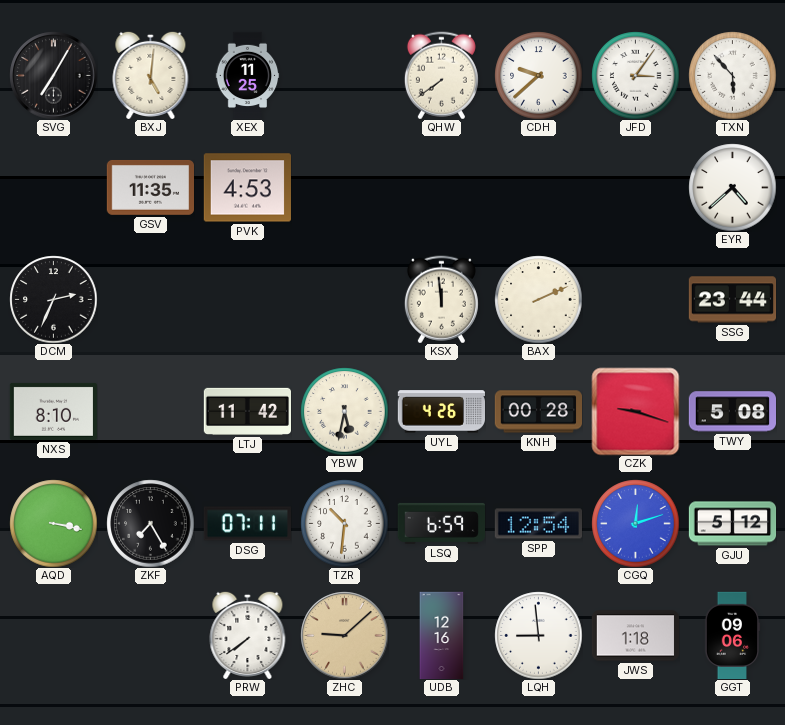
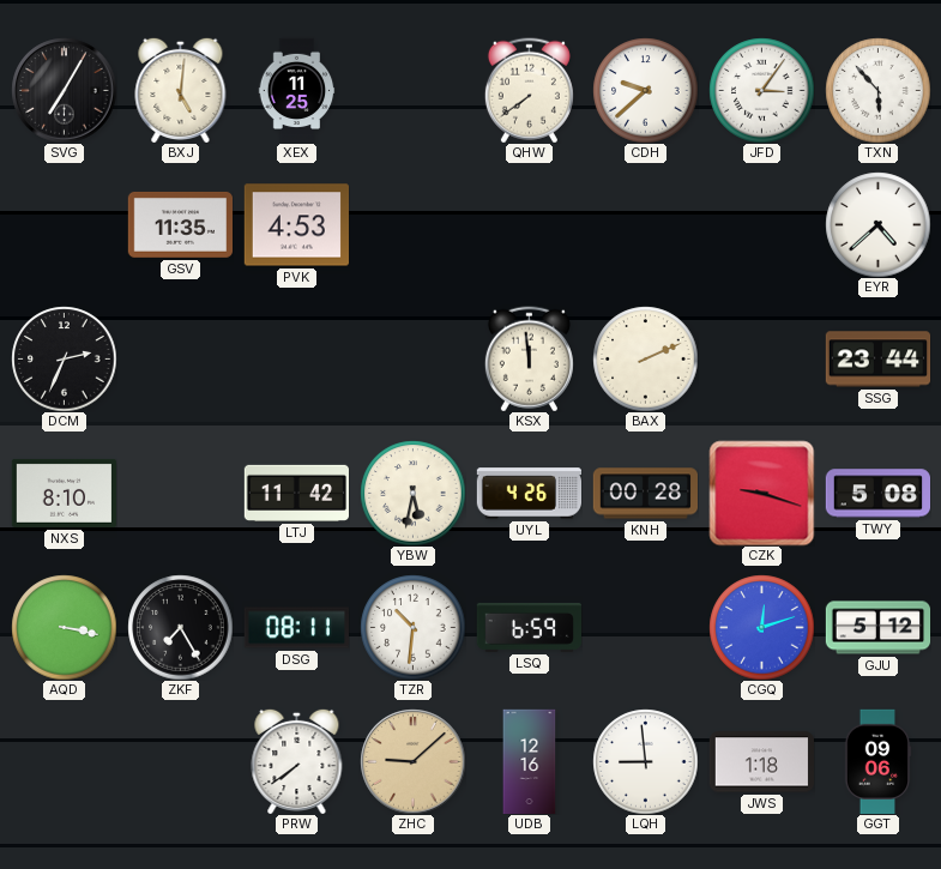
DSG: 07:11 -> 08:11
SPP: 12:54 -> none
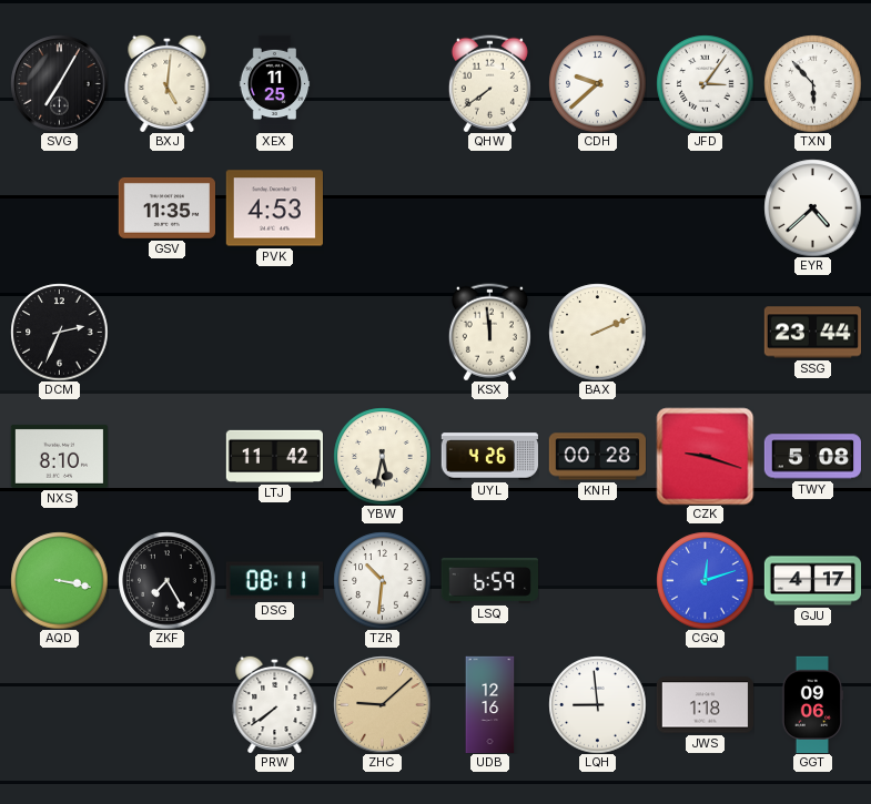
GJU: 5:12 -> 4:17
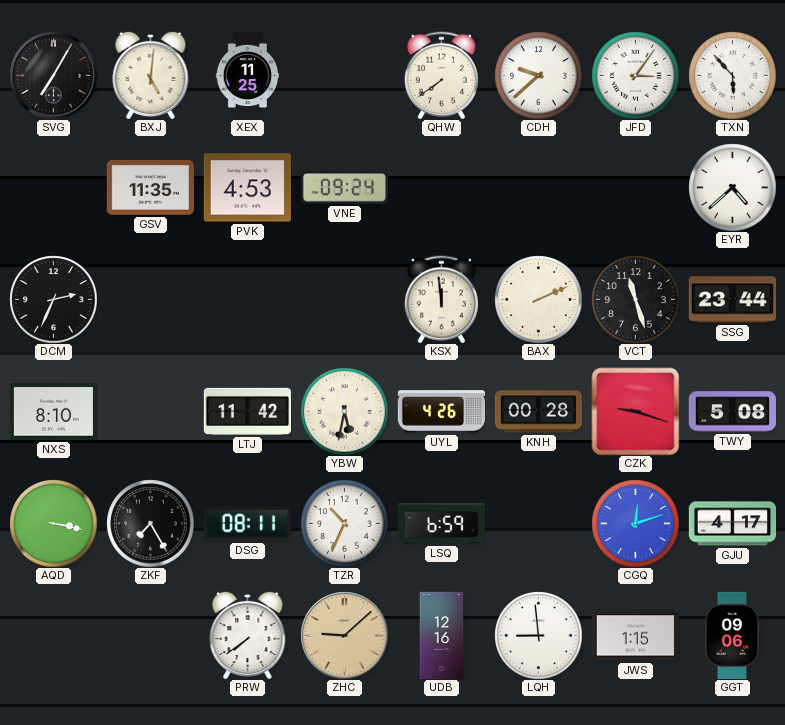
VNE: none -> 09:24
VCT: none -> 11:27
TZR: 10:31 -> 10:34
JWS: 1:18 -> 1:15
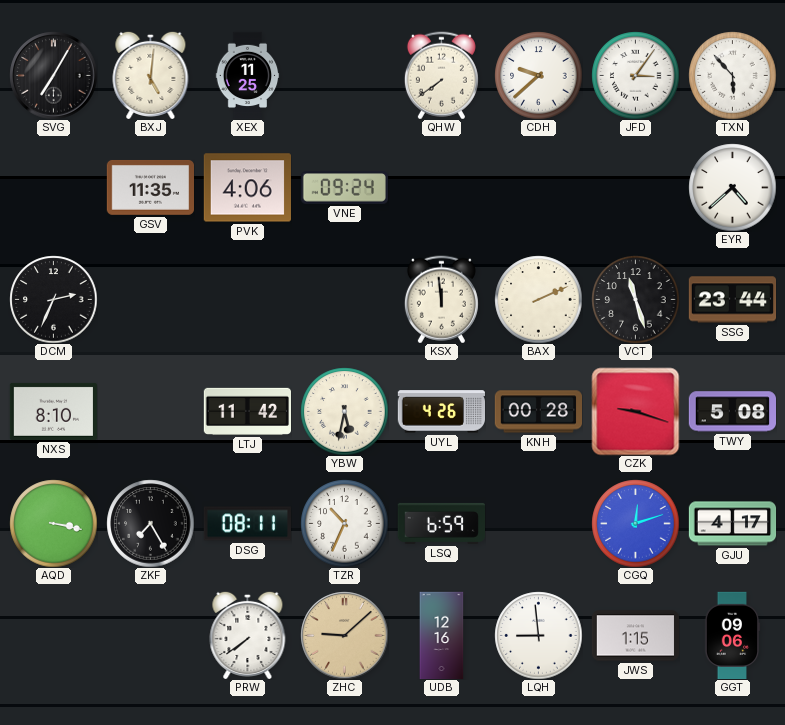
PVK: 4:53 -> 4:06
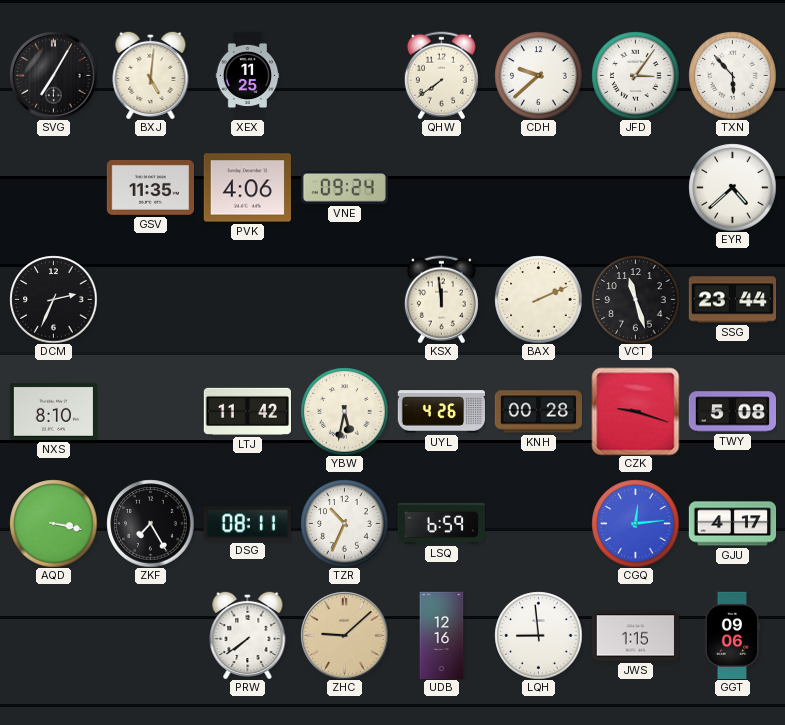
CGQ: 12:12 -> 12:14
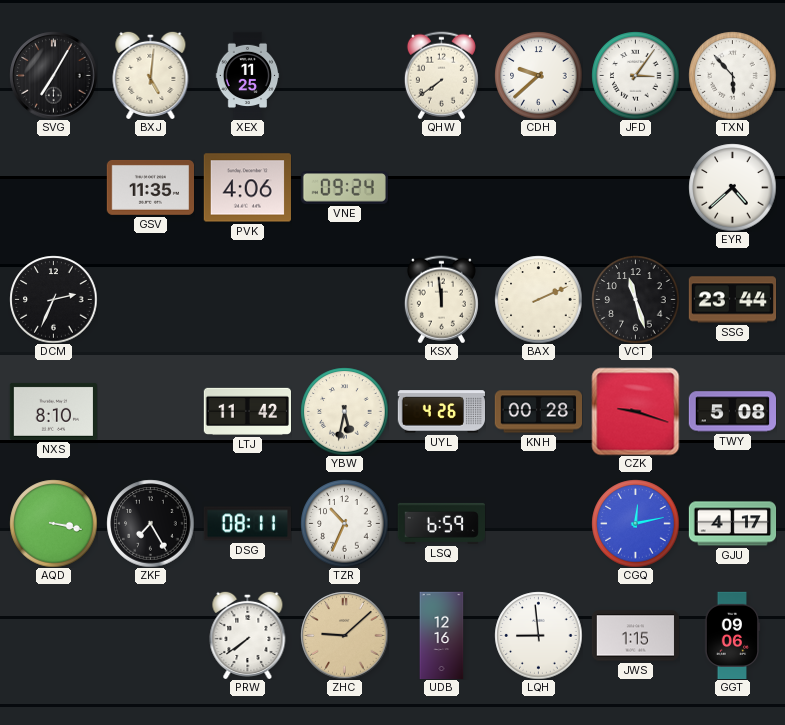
CGQ: 12:14 -> 12:13
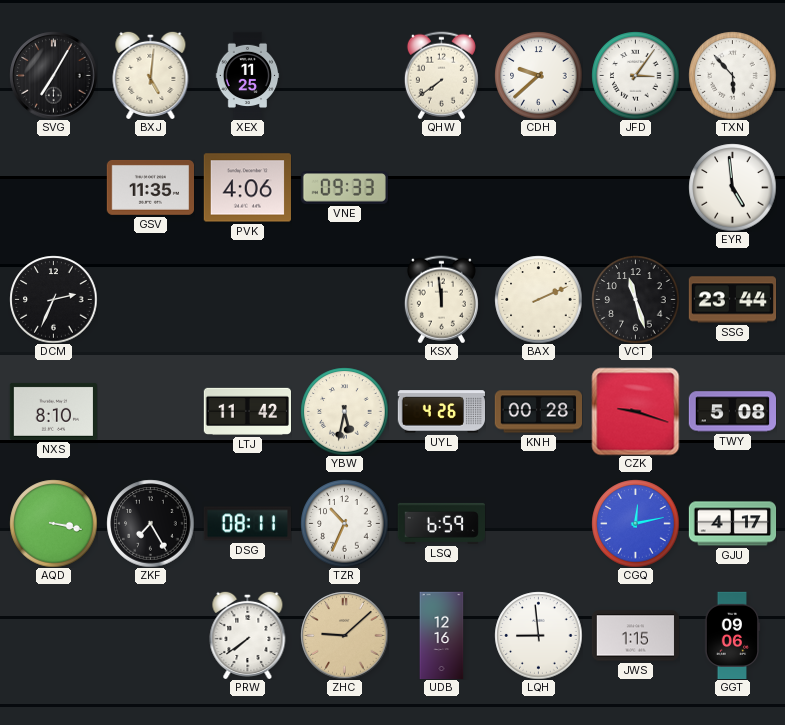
VNE: 09:24 -> 09:33
EYR: 4:38 -> 4:59
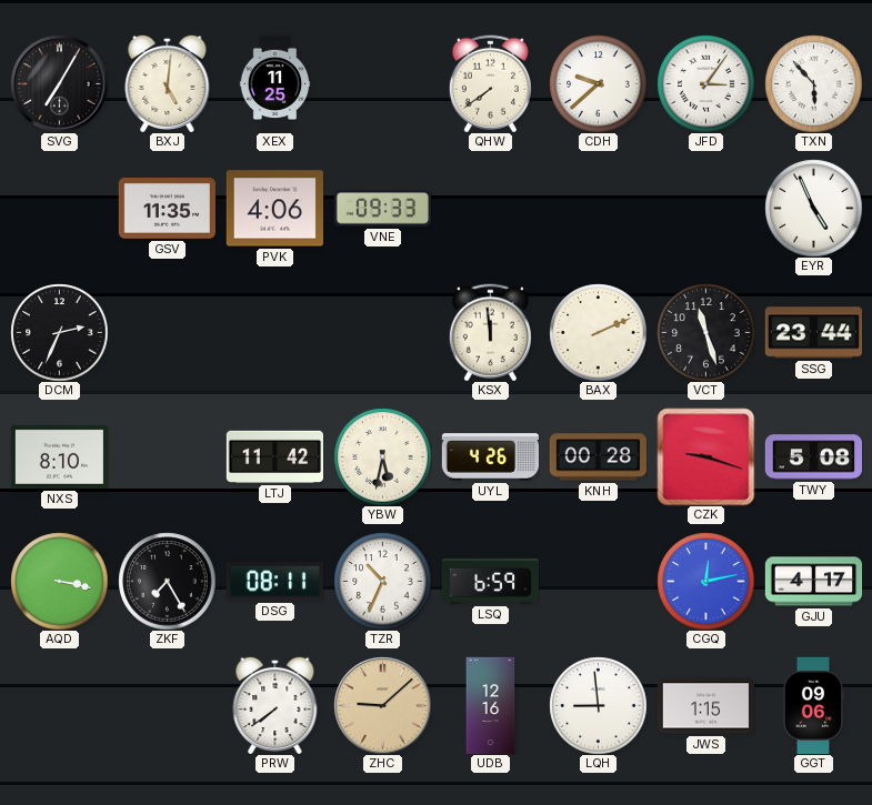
EYR: 4:59 -> 4:56
